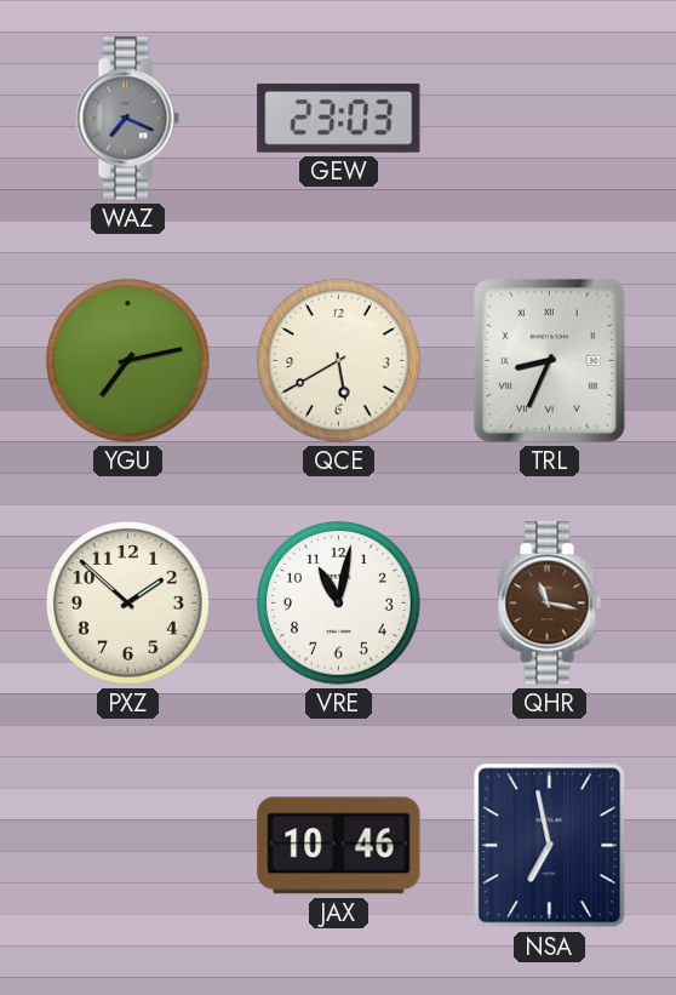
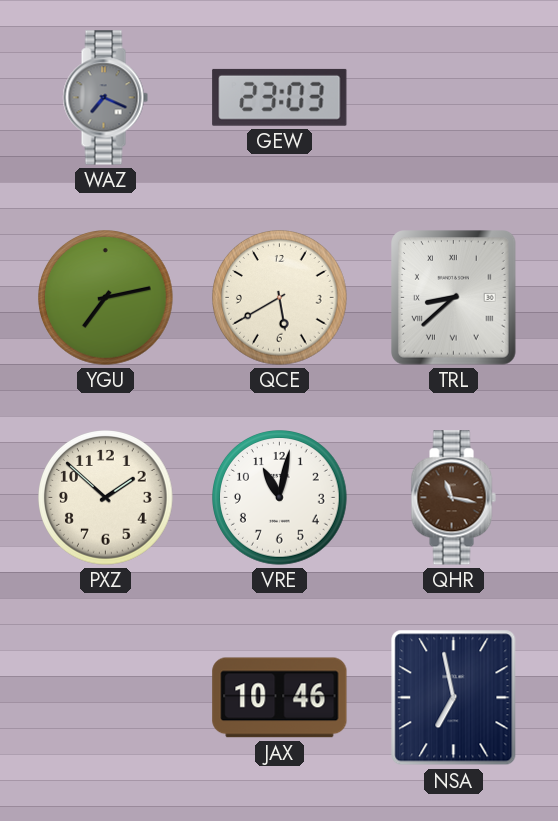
TRL: 8:34 -> 8:38
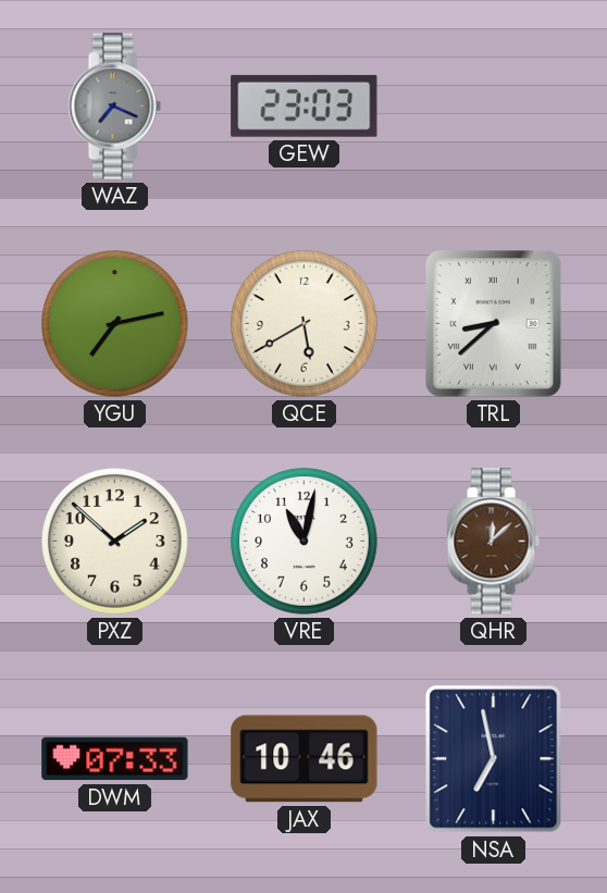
QHR: 11:17 -> 12:08
DWM: none -> 07:33
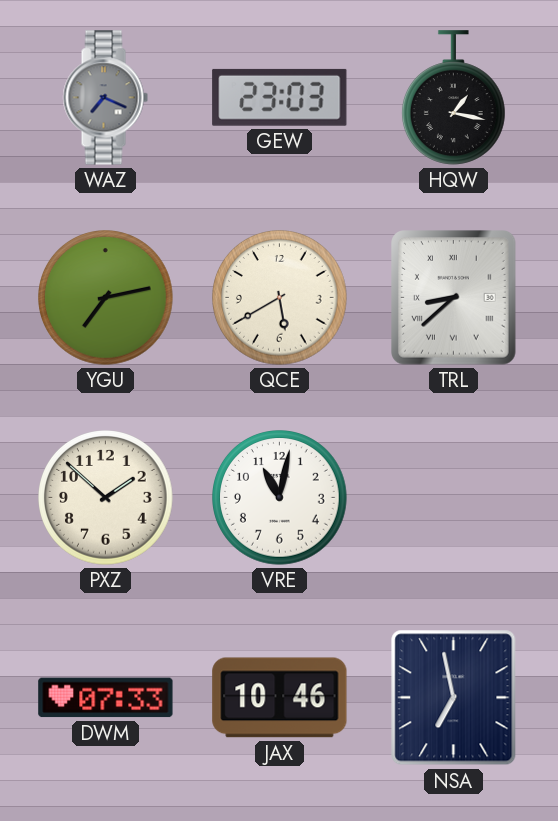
HQW: none -> 1:17
QHR: 12:08 -> none
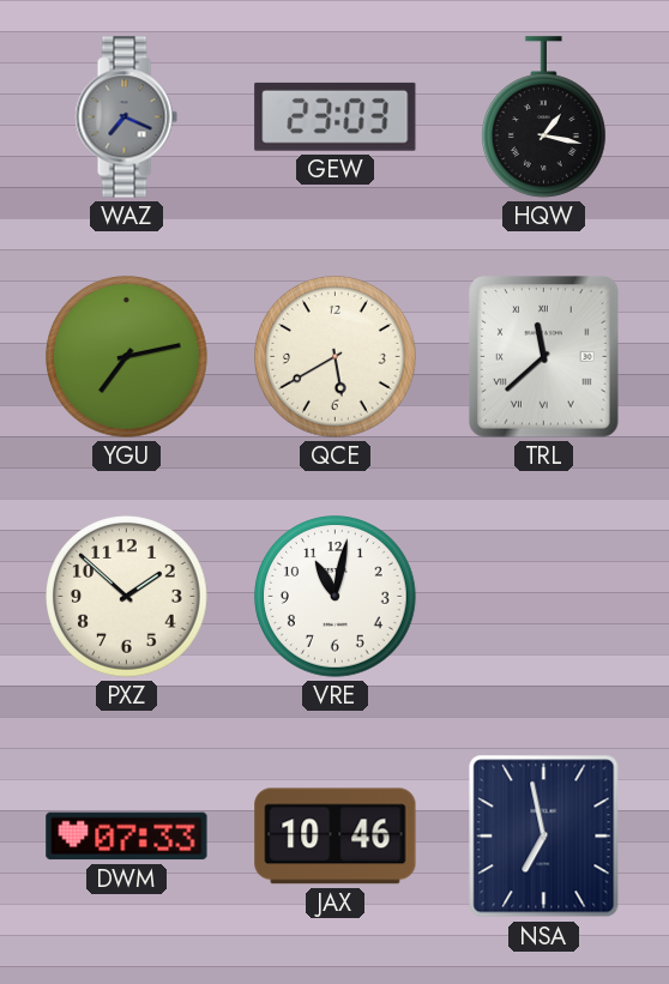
TRL: 8:38 -> 11:38
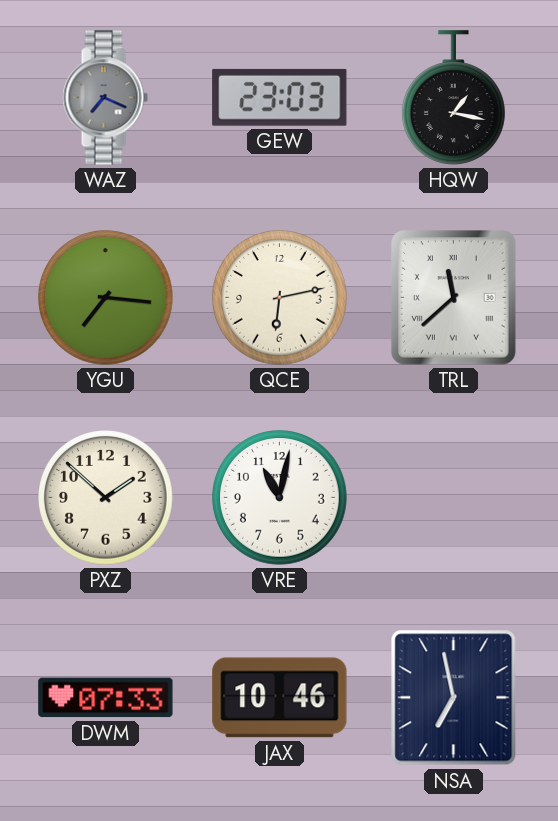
YGU: 7:13 -> 7:16
QCE: 5:40 -> 6:13
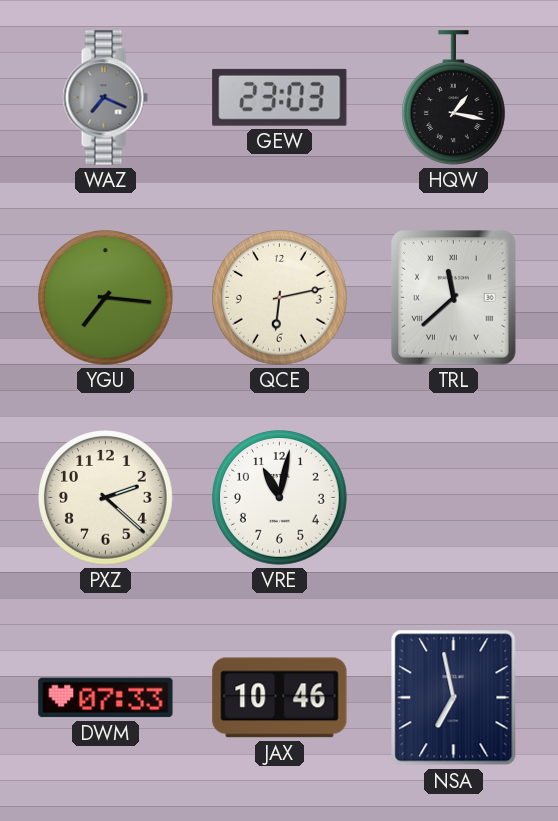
PXZ: 1:52 -> 2:22
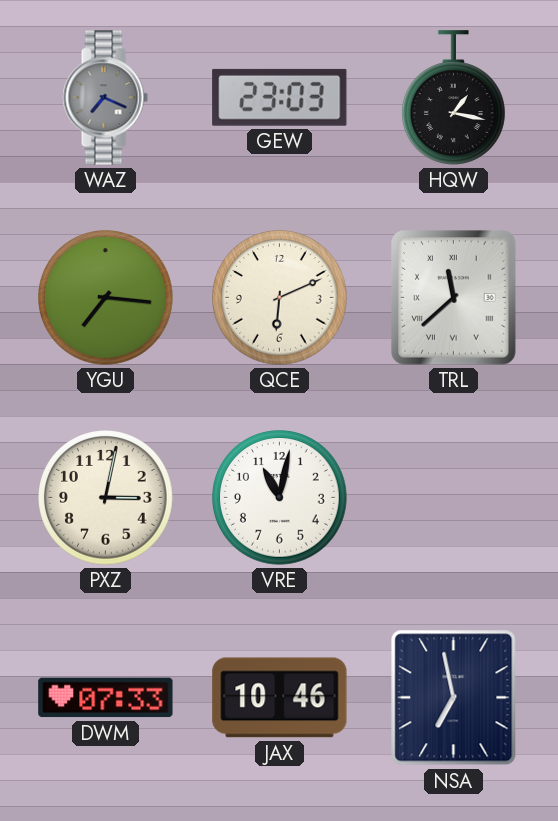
QCE: 6:13 -> 6:11
PXZ: 2:22 -> 3:02
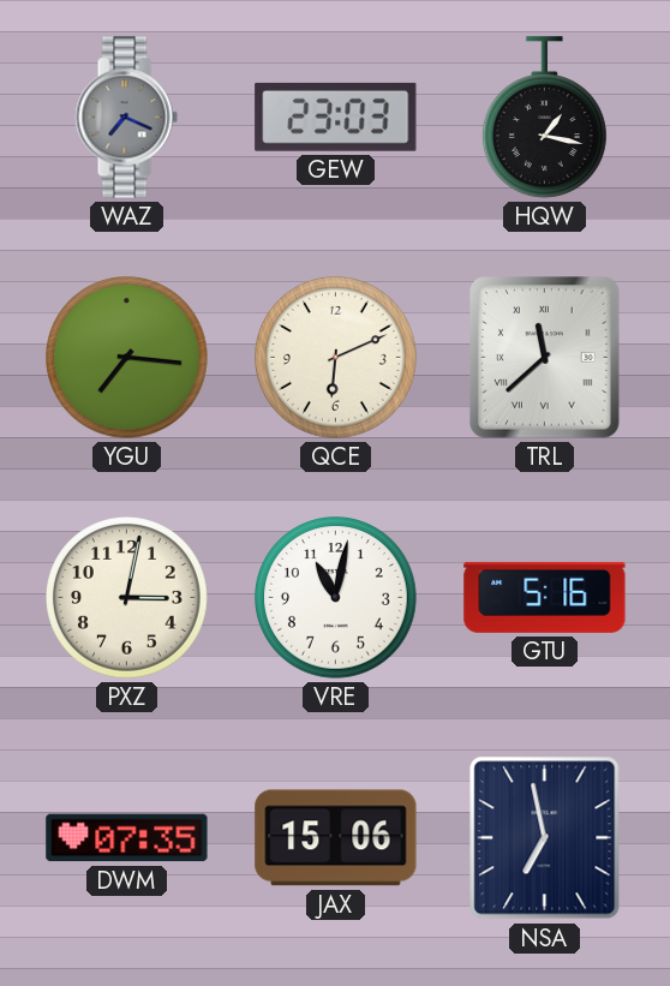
GTU: none -> 5:16
DWM: 07:33 -> 07:35
JAX: 10:46 -> 15:06
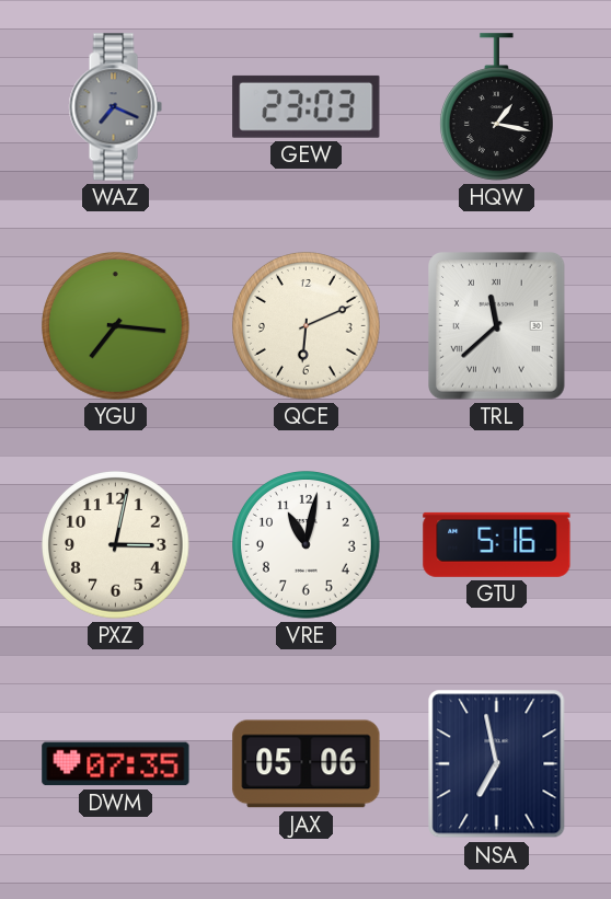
JAX: 15:06 -> 05:06
